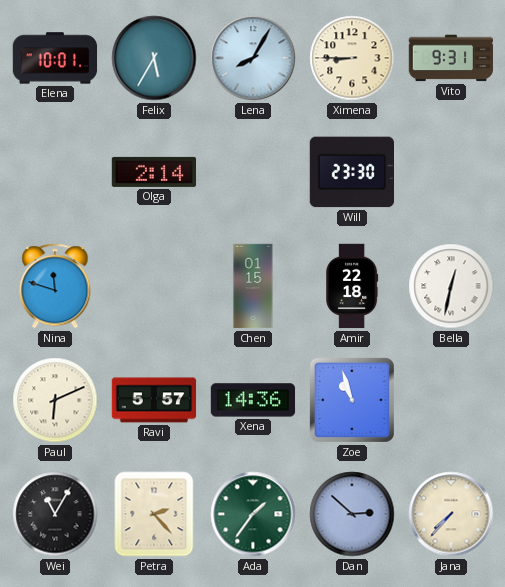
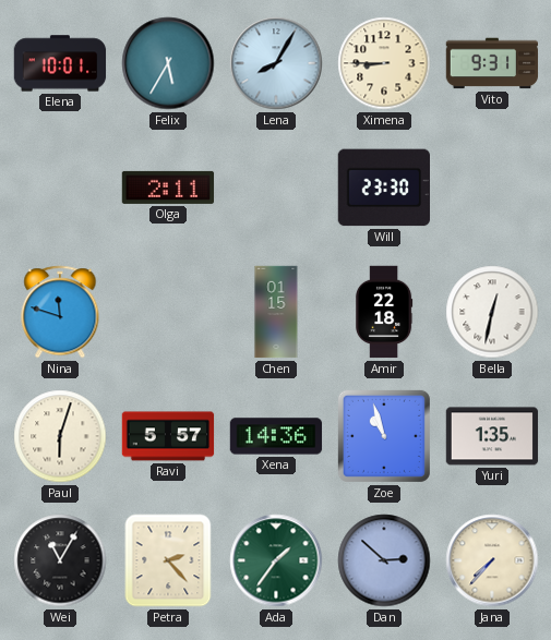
Olga: 2:14 -> 2:11
Paul: 6:11 -> 6:03
Yuri: none -> 1:35
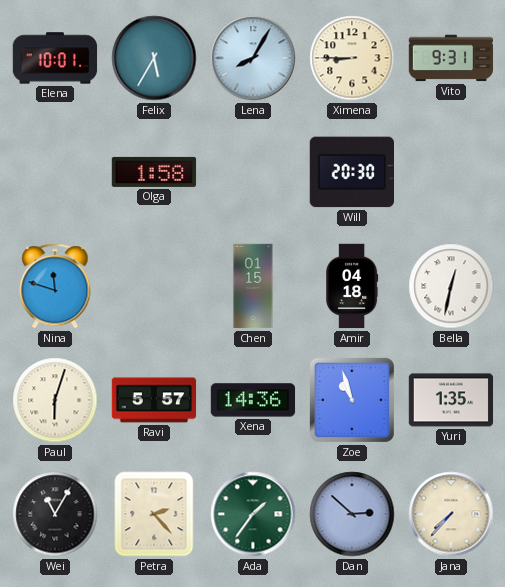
Olga: 2:11 -> 1:58
Will: 23:30 -> 20:30
Amir: 22:18 -> 04:18
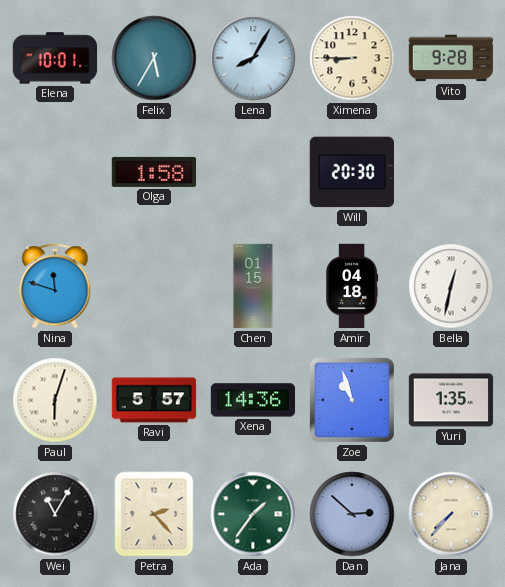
Vito: 9:31 -> 9:28
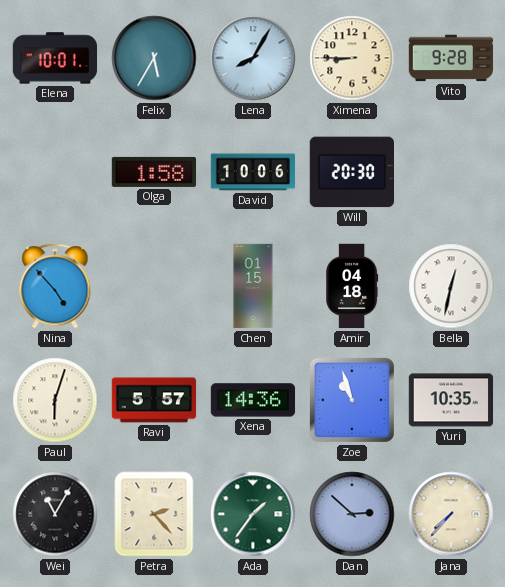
David: none -> 10:06
Nina: 11:48 -> 4:53
Yuri: 1:35 -> 10:35
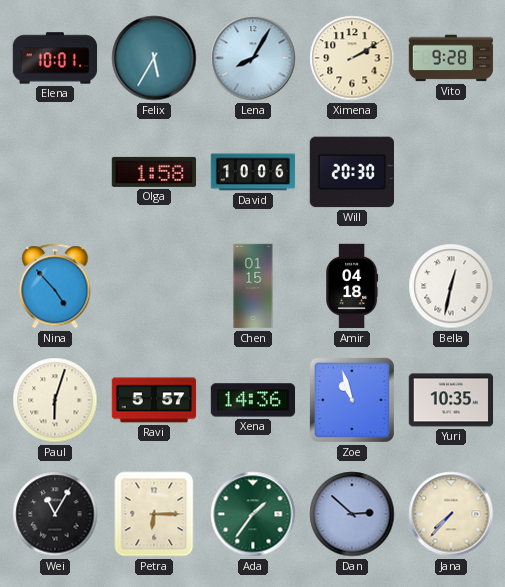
Ximena: 8:45 -> 2:10
Petra: 2:23 -> 6:15
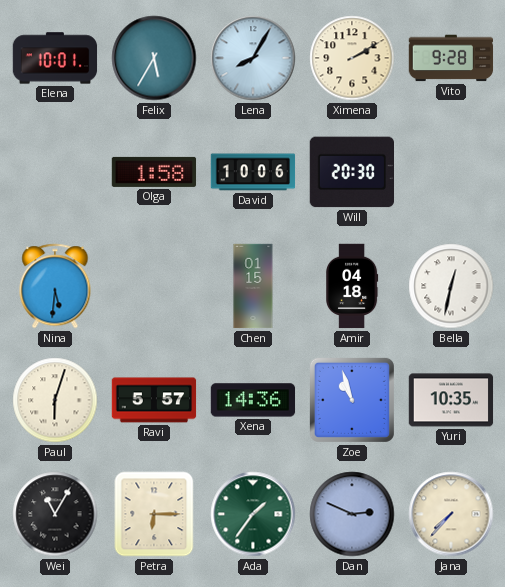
Nina: 4:53 -> 5:31
Dan: 2:52 -> 2:49
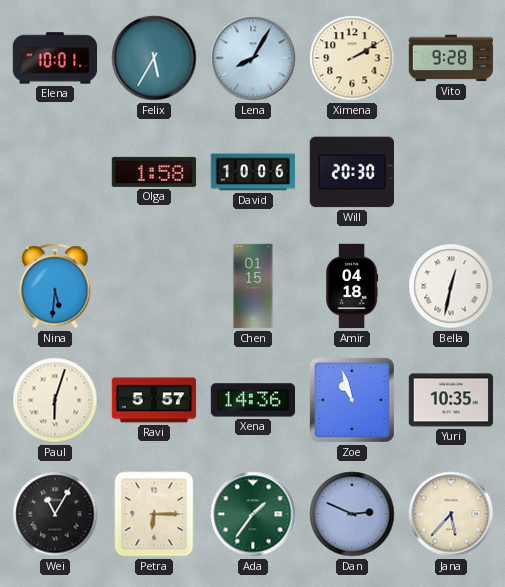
Jana: 7:37 -> 5:37
